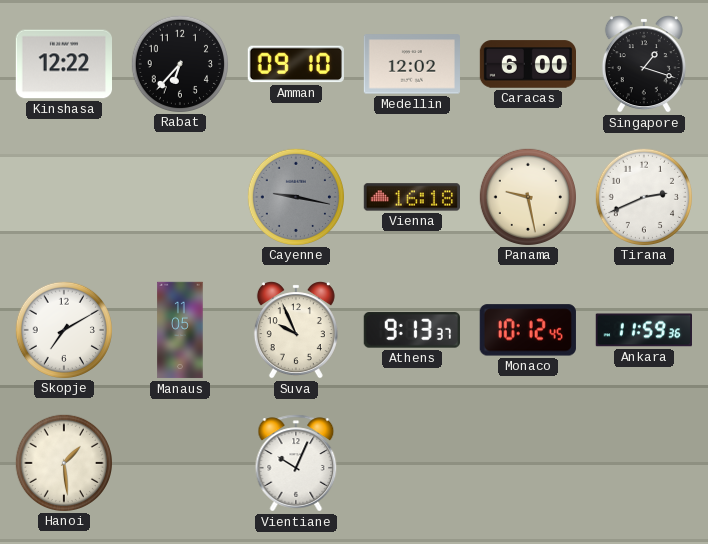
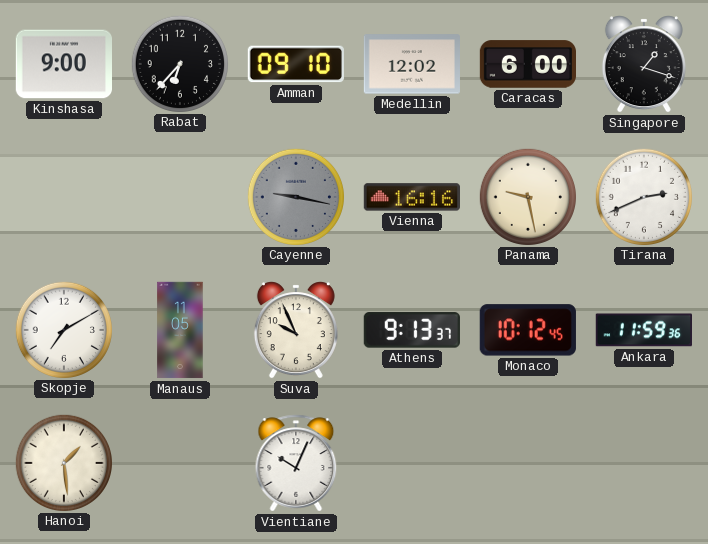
Kinshasa: 12:22 -> 9:00
Vienna: 16:18 -> 16:16
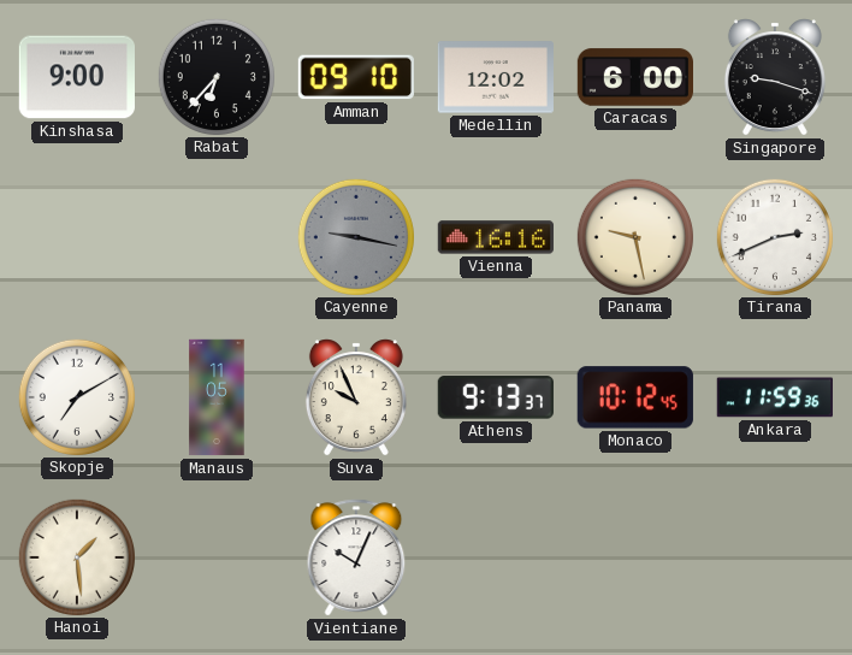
Singapore: 1:18 -> 9:18
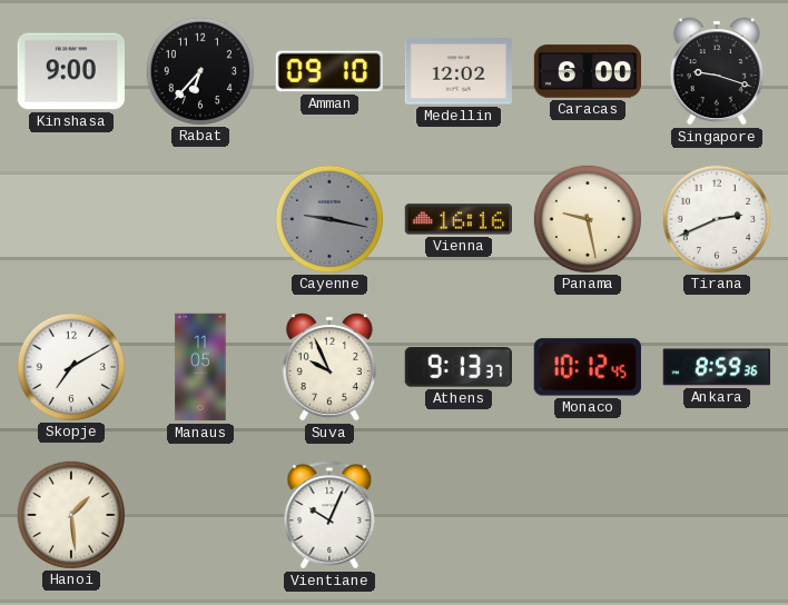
Ankara: 11:59 -> 8:59
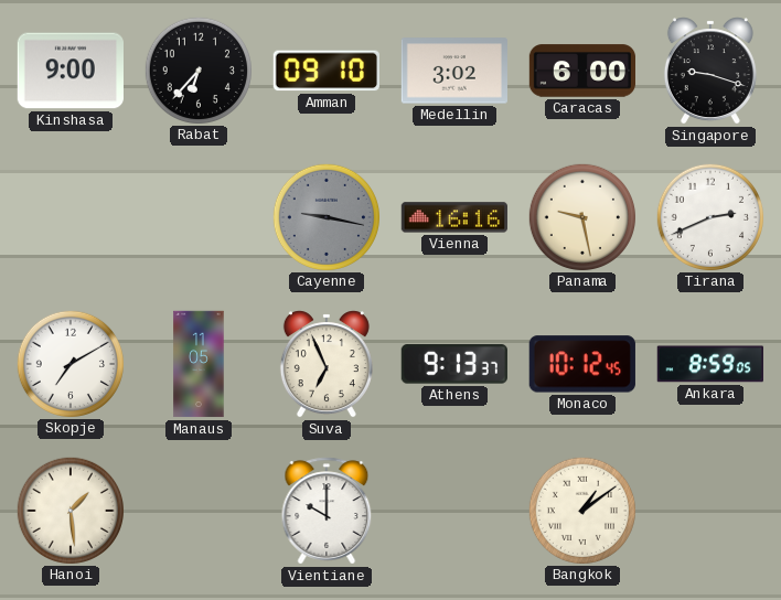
Medellin: 12:02 -> 3:02
Suva: 9:56 -> 6:56
Ankara: 8:59:36 -> 8:59:05
Vientiane: 10:04 -> 10:00
Bangkok: none -> 1:09
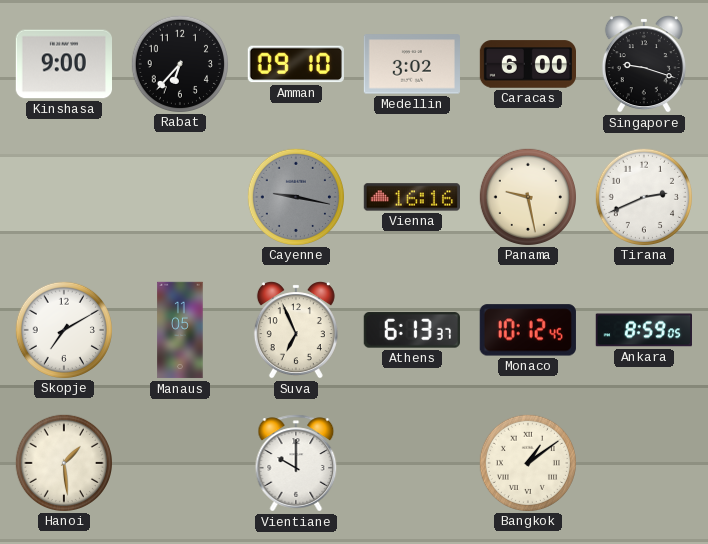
Athens: 9:13 -> 6:13
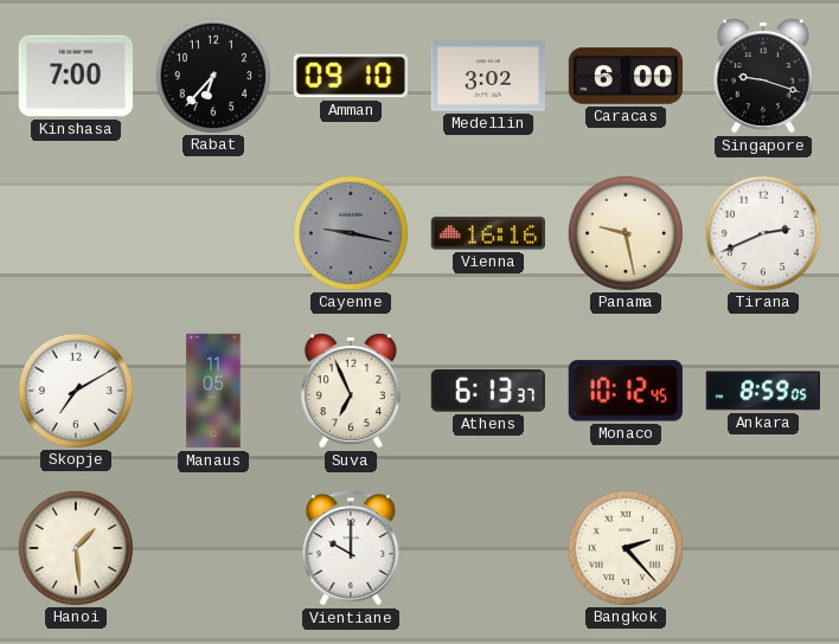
Kinshasa: 9:00 -> 7:00
Bangkok: 1:09 -> 2:23
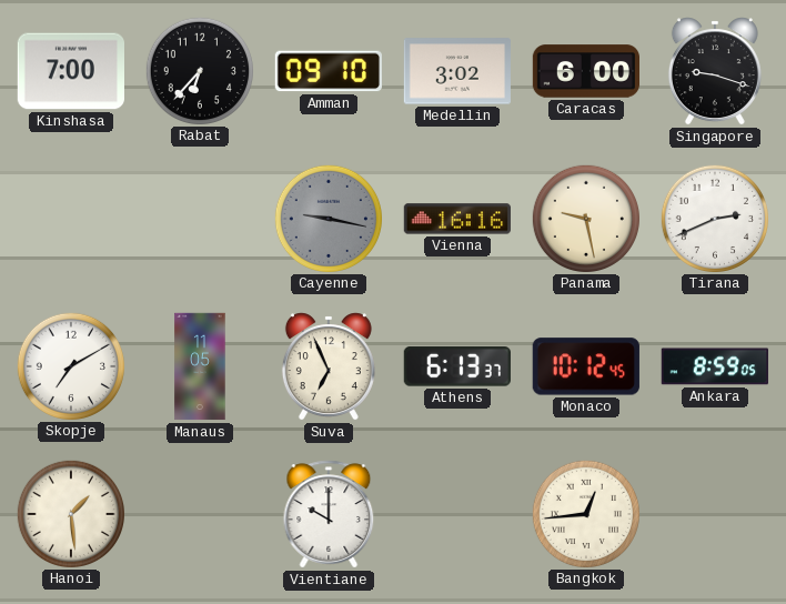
Bangkok: 2:23 -> 12:44
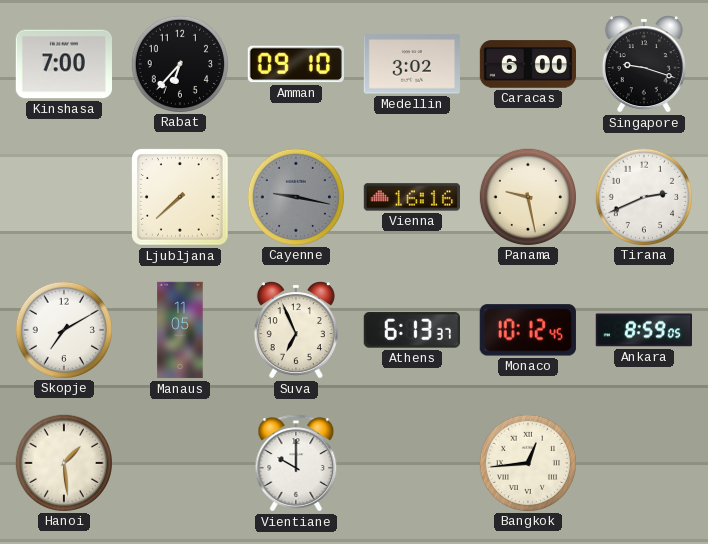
Ljubljana: none -> 7:38
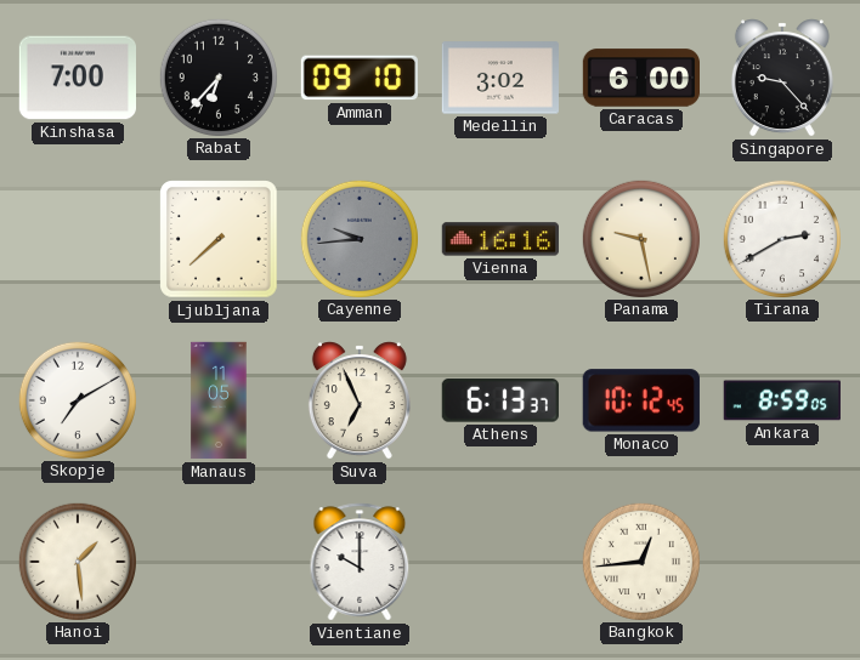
Singapore: 9:18 -> 9:23
Cayenne: 9:17 -> 9:44
Tirana: 2:41 -> 2:40
